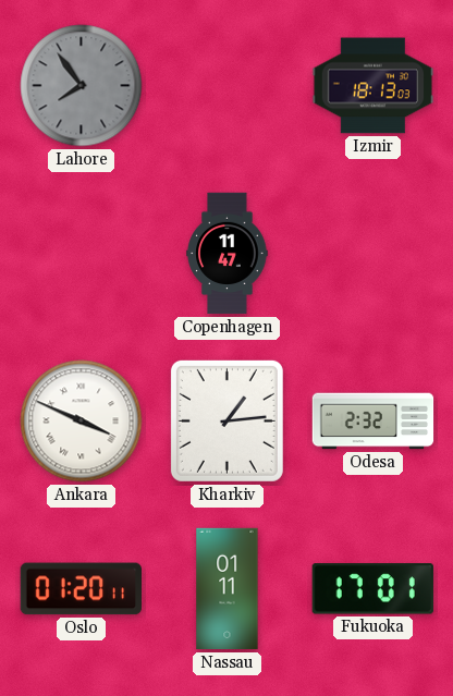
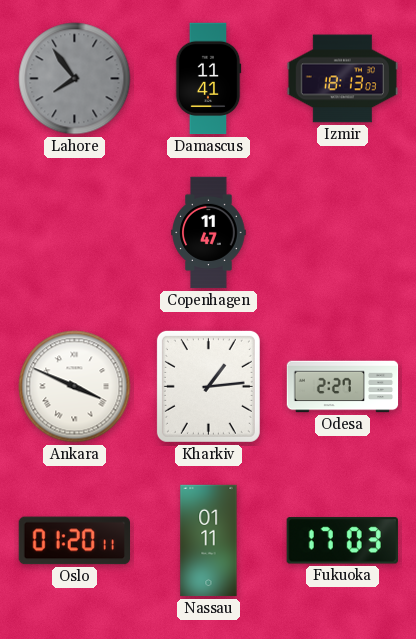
Damascus: none -> 11:41
Odesa: 2:32 -> 2:27
Fukuoka: 17:01 -> 17:03
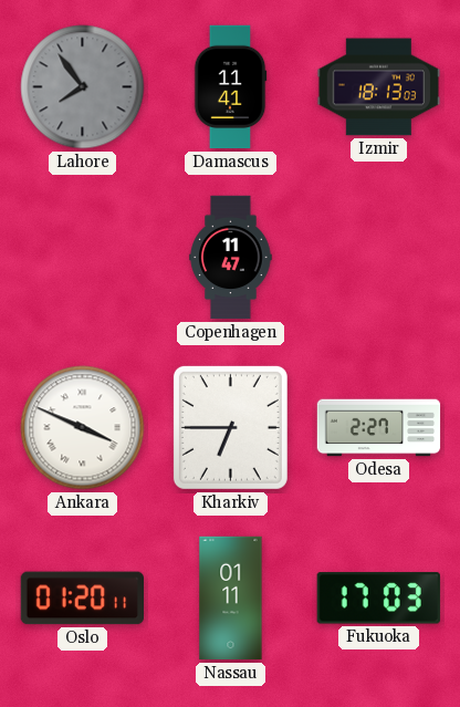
Kharkiv: 1:14 -> 6:45
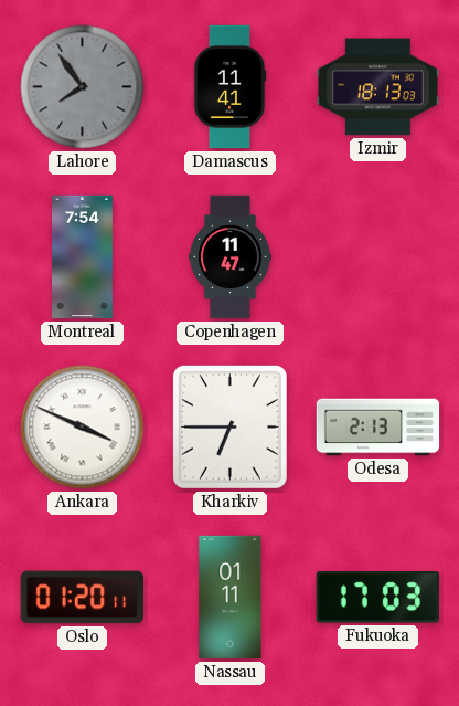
Montreal: none -> 7:54
Odesa: 2:27 -> 2:13
